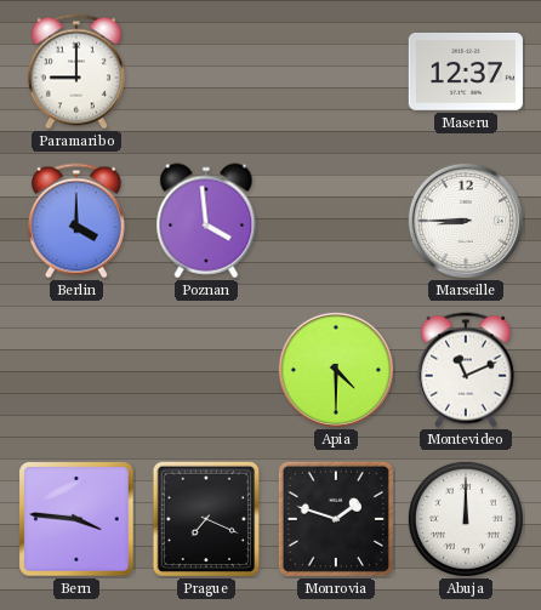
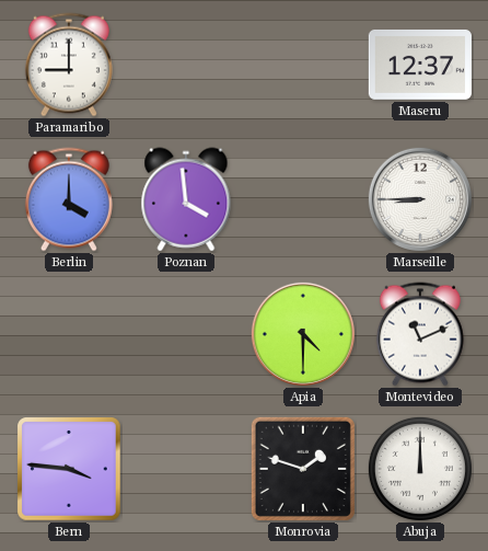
Prague: 7:19 -> none
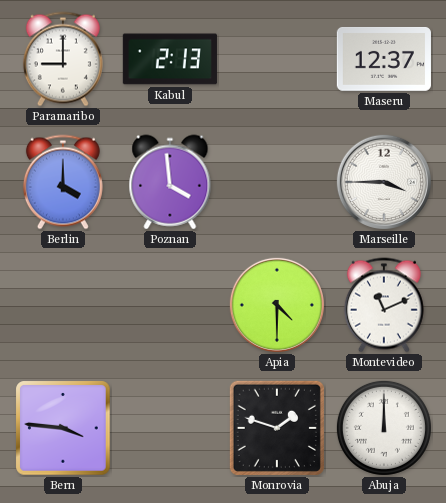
Kabul: none -> 2:13
Marseille: 8:45 -> 3:45
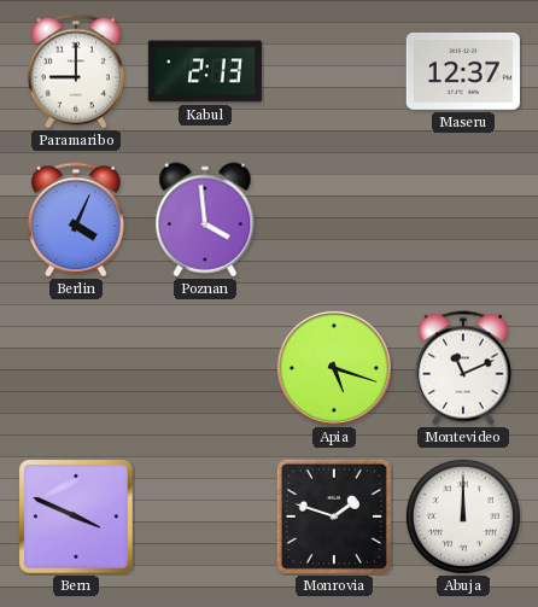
Berlin: 4:00 -> 4:04
Marseille: 3:45 -> none
Apia: 4:30 -> 5:18
Bern: 3:46 -> 3:49
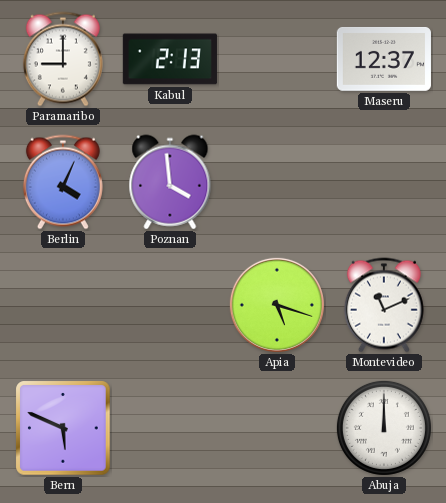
Bern: 3:49 -> 5:49
Monrovia: 1:48 -> none
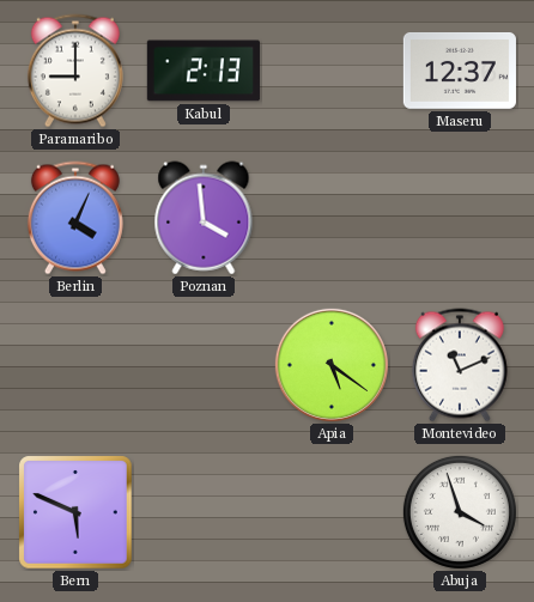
Apia: 5:18 -> 5:21
Abuja: 12:00 -> 3:57
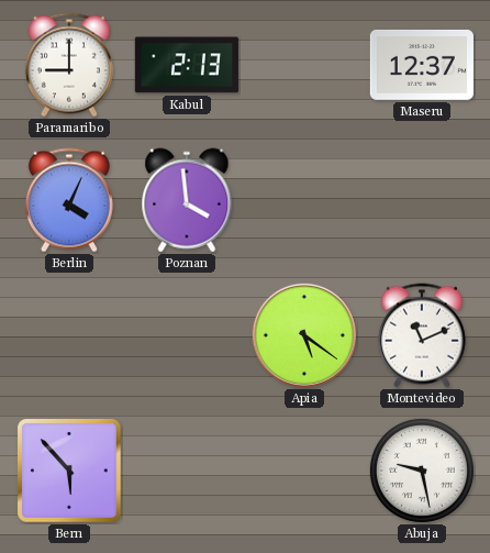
Bern: 5:49 -> 5:53
Abuja: 3:57 -> 9:28
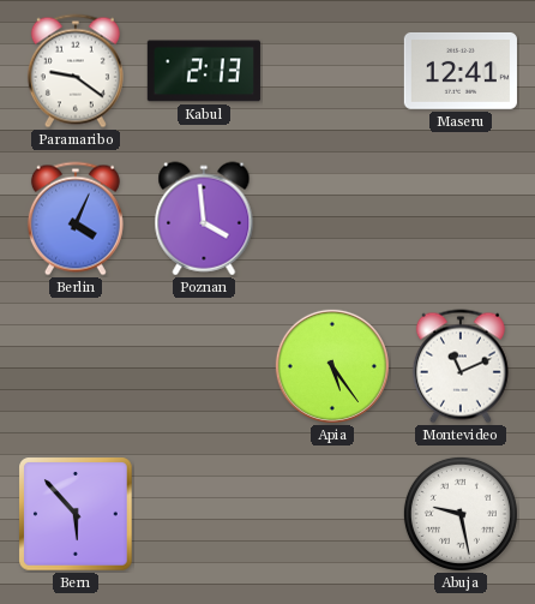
Paramaribo: 9:00 -> 9:21
Maseru: 12:37 -> 12:41
Apia: 5:21 -> 5:24
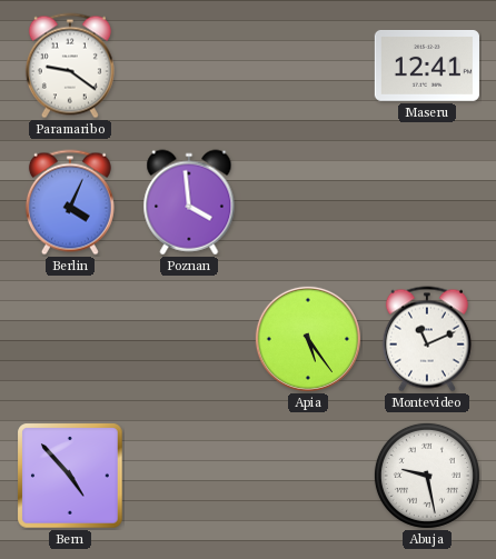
Kabul: 2:13 -> none
Bern: 5:53 -> 4:53
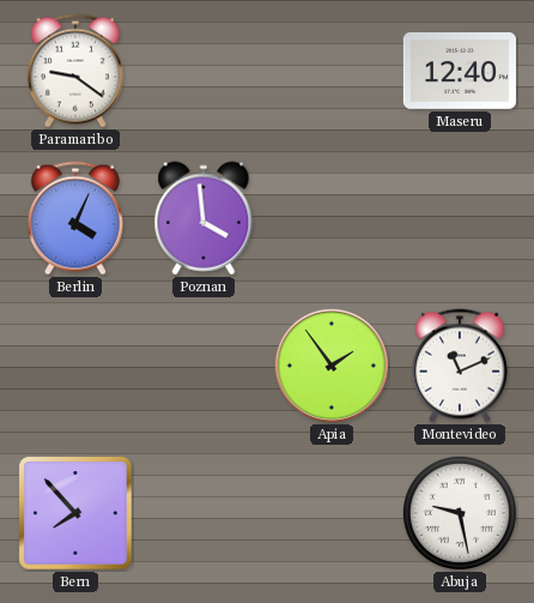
Maseru: 12:41 -> 12:40
Apia: 5:24 -> 1:54
Bern: 4:53 -> 7:53
